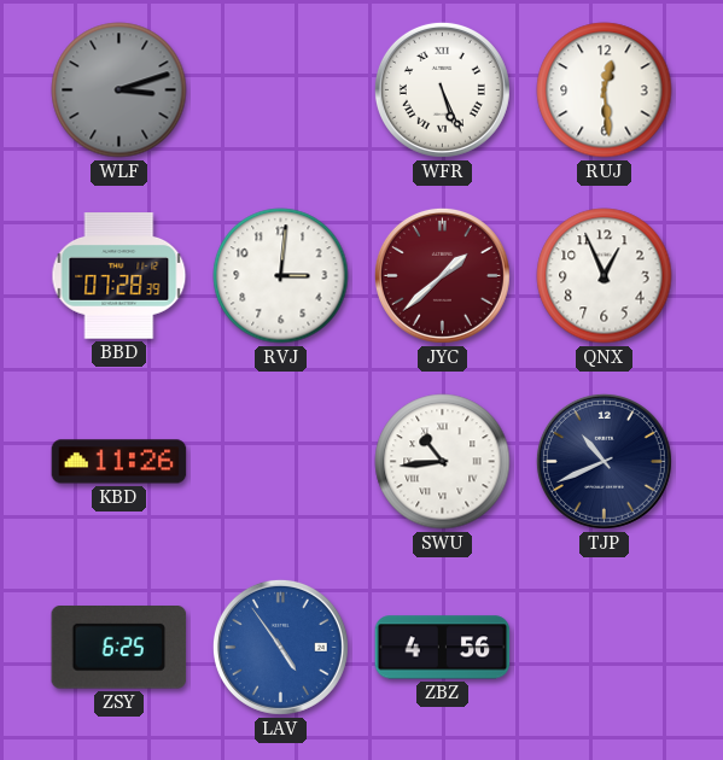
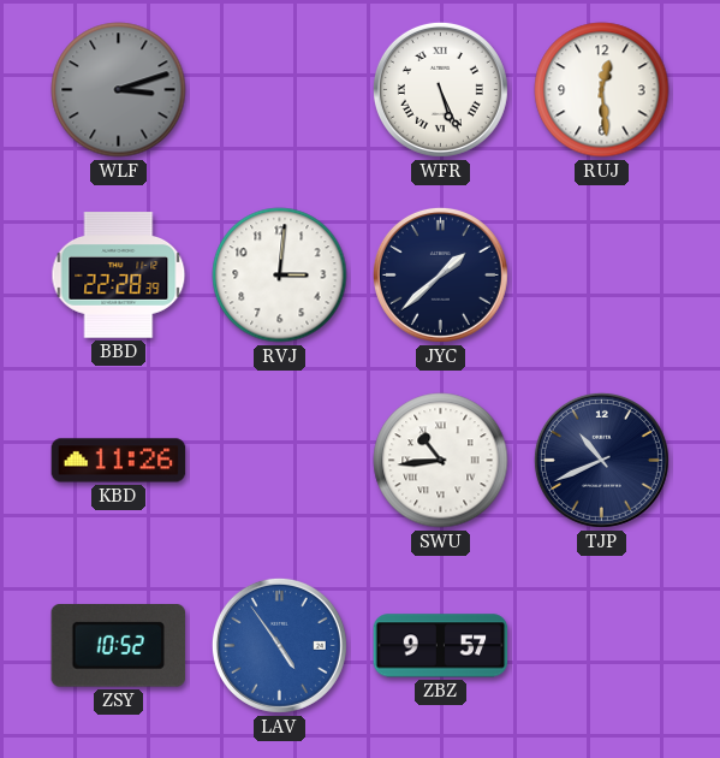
BBD: 07:28 -> 22:28
JYC dial: burgundy -> navy
QNX: 12:56 -> none
ZSY: 6:25 -> 10:52
ZBZ: 4:56 -> 9:57
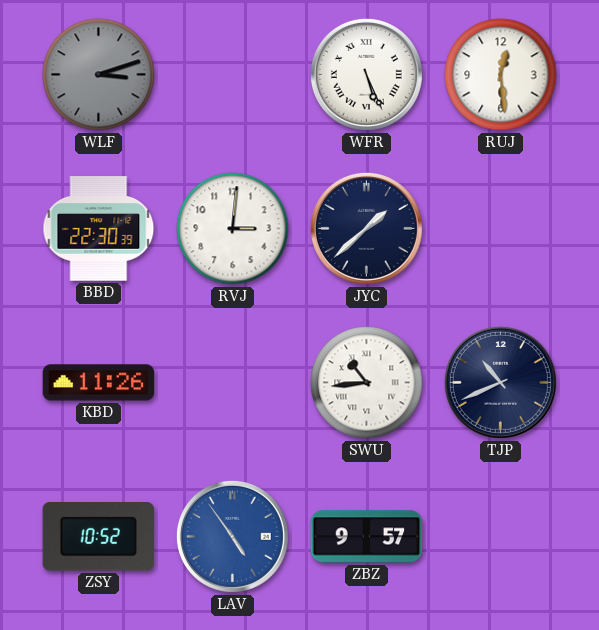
BBD: 22:28 -> 22:30
